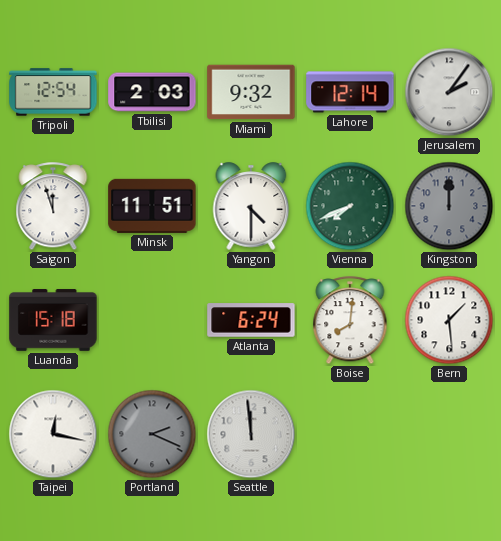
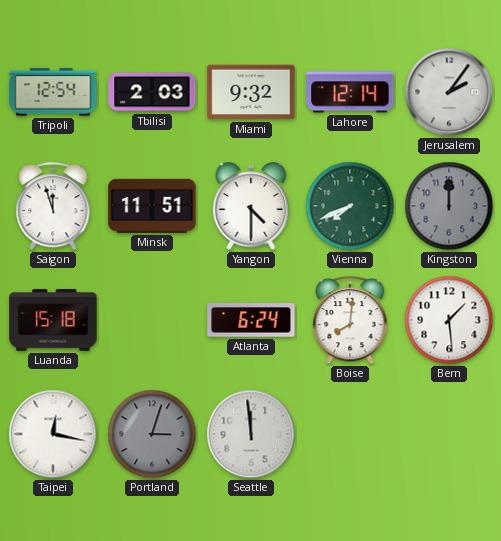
Portland: 2:19 -> 3:03
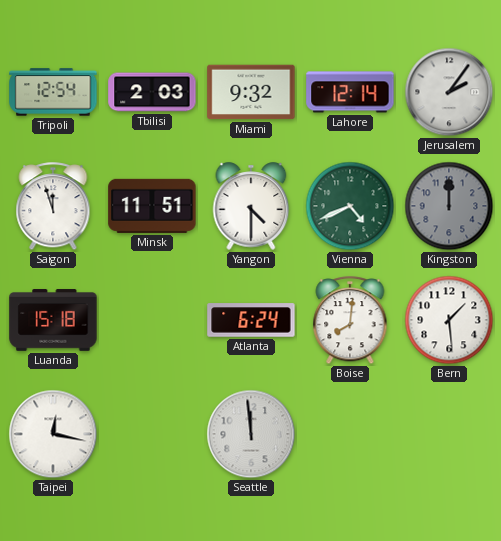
Vienna: 7:41 -> 4:41
Portland: 3:03 -> none
